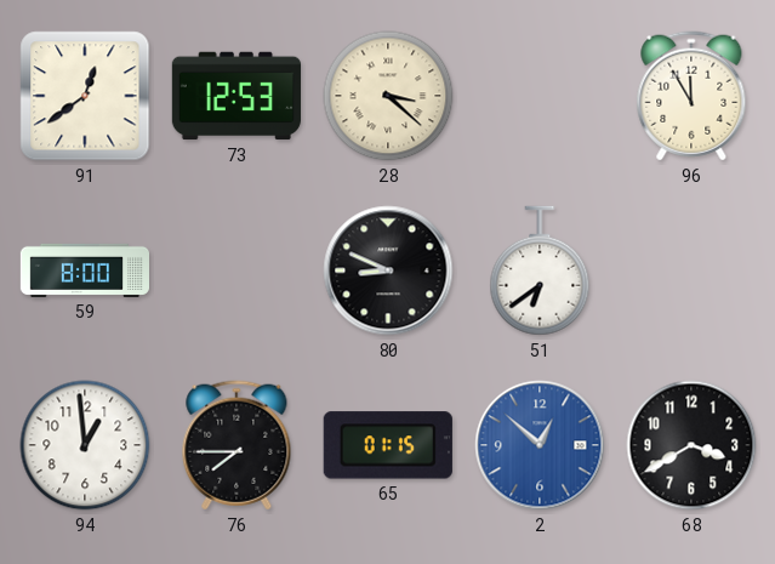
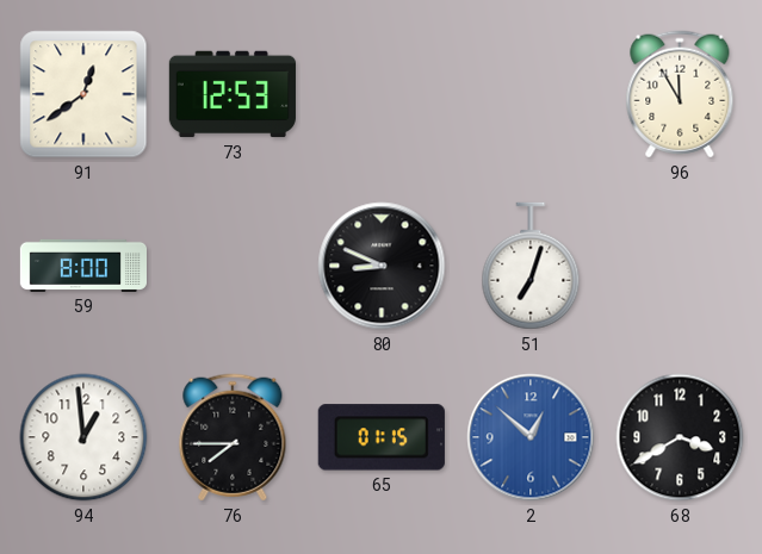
28: 3:22 -> none
51: 6:39 -> 7:03
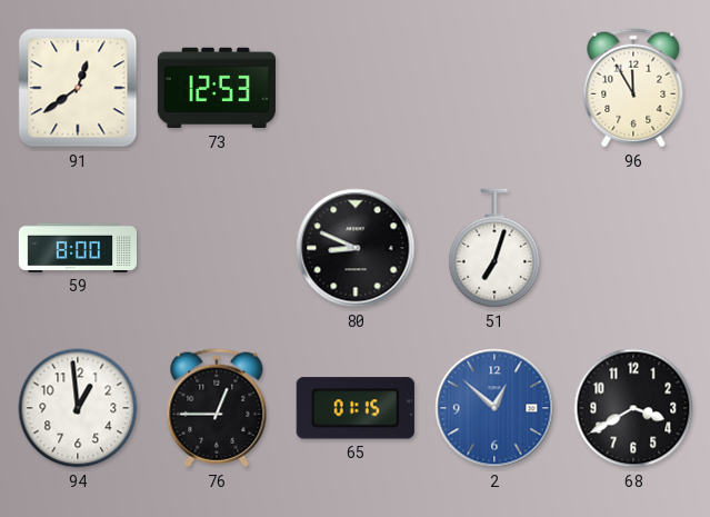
76: 7:45 -> 12:45
